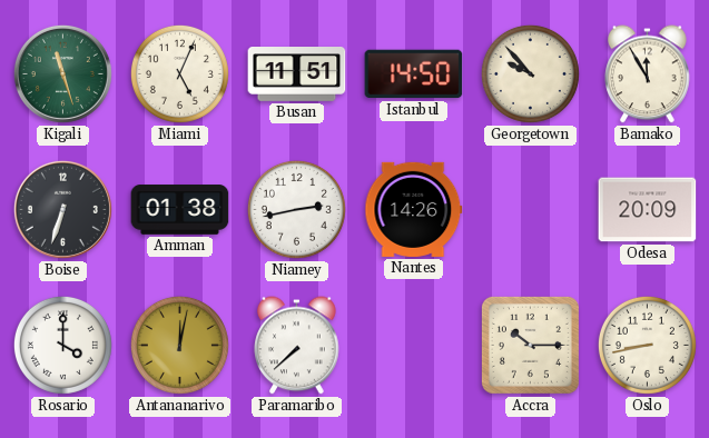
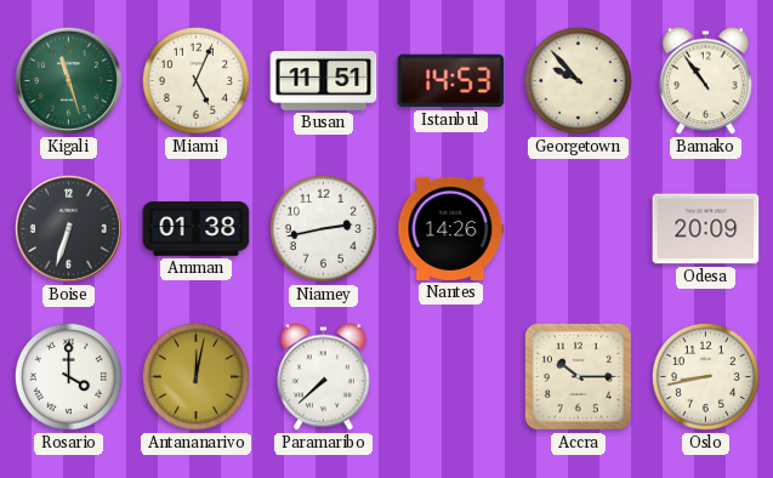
Istanbul: 14:50 -> 14:53
Bamako: 11:55 -> 10:54
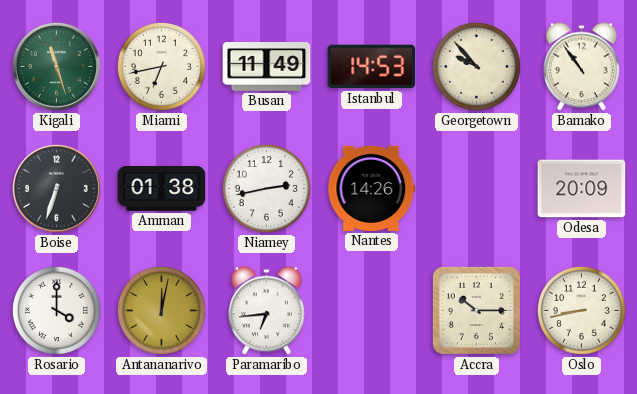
Miami: 5:04 -> 6:43
Busan: 11:51 -> 11:49
Paramaribo: 7:38 -> 6:44
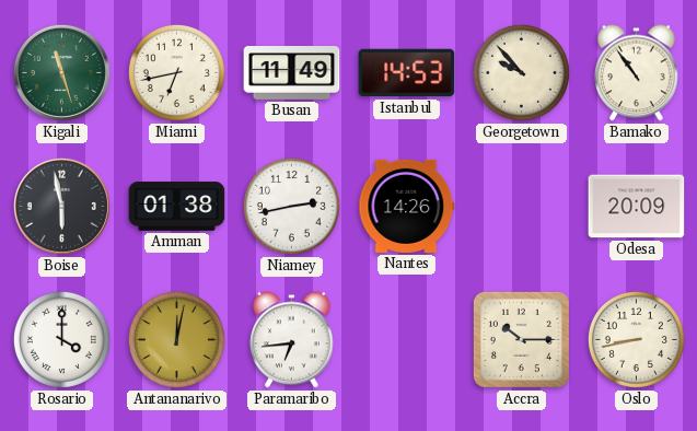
Boise: 6:33 -> 5:58
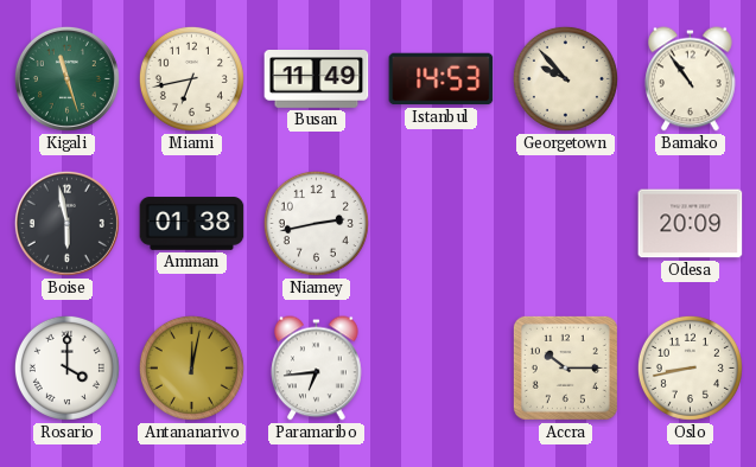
Nantes: 14:26 -> none
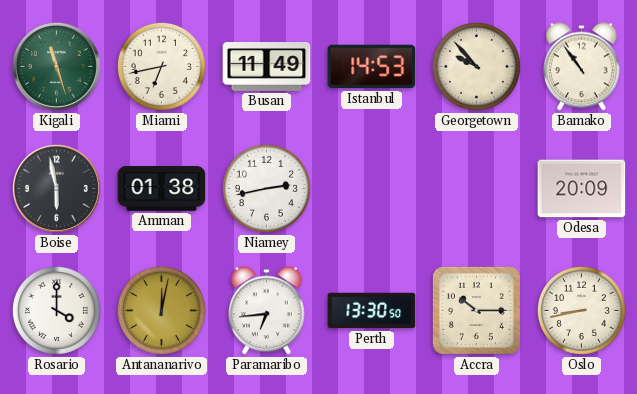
Perth: none -> 13:30
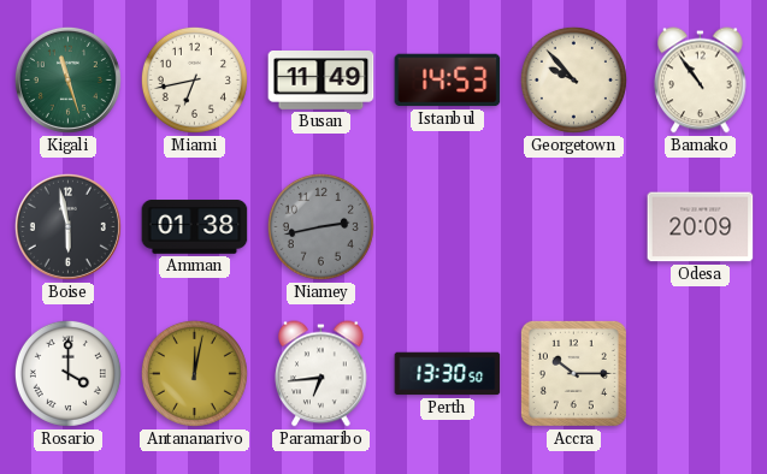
Niamey dial: white -> grey
Oslo: 8:43 -> none
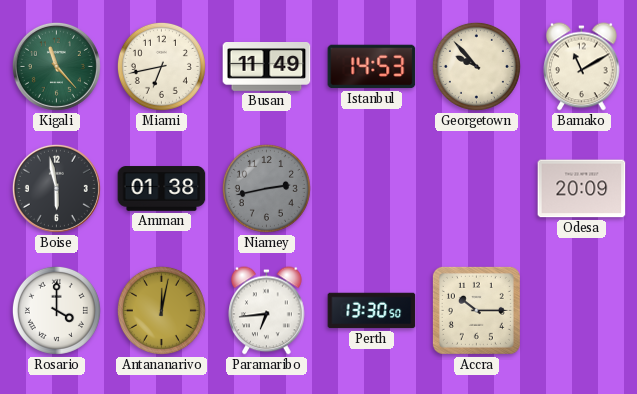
Kigali: 11:27 -> 11:23
Bamako: 10:54 -> 11:10
